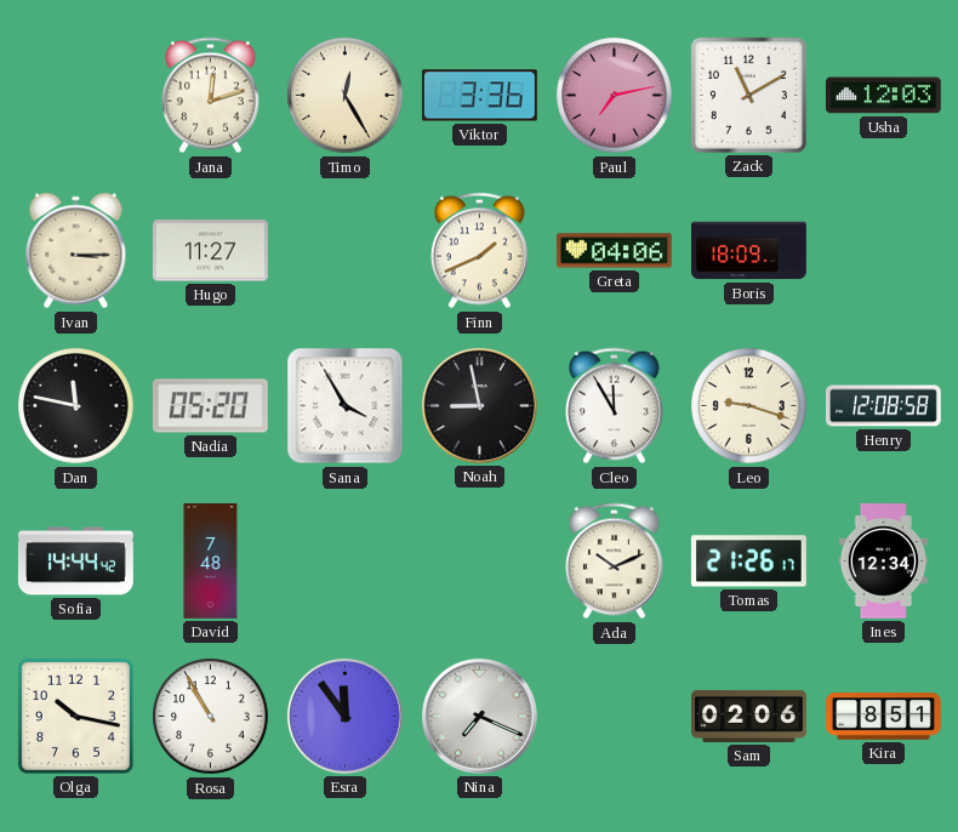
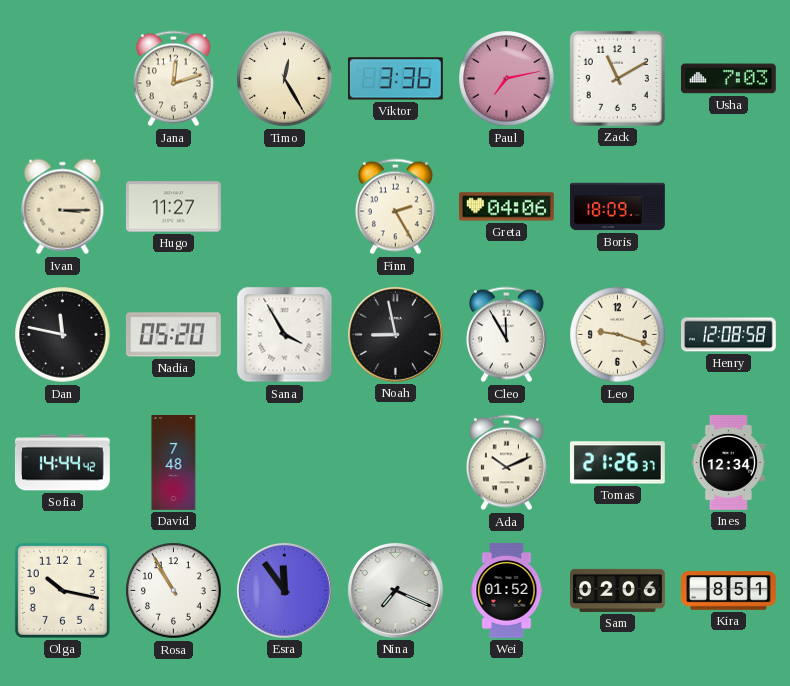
Usha: 12:03 -> 7:03
Finn: 1:41 -> 2:25
Tomas: 21:26:17 -> 21:26:37
Wei: none -> 01:52
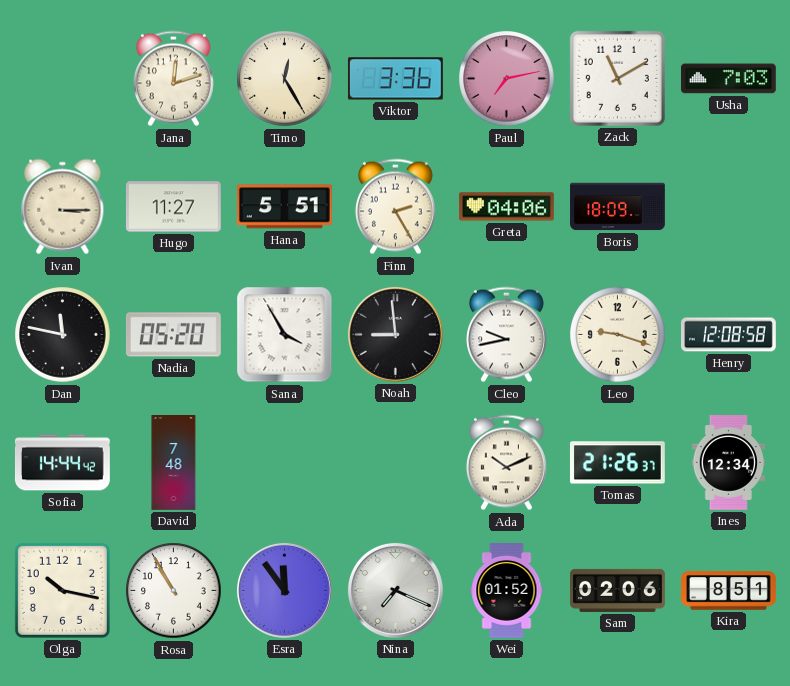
Hana: none -> 5:51
Noah: 8:58 -> 8:59
Cleo: 11:55 -> 9:43
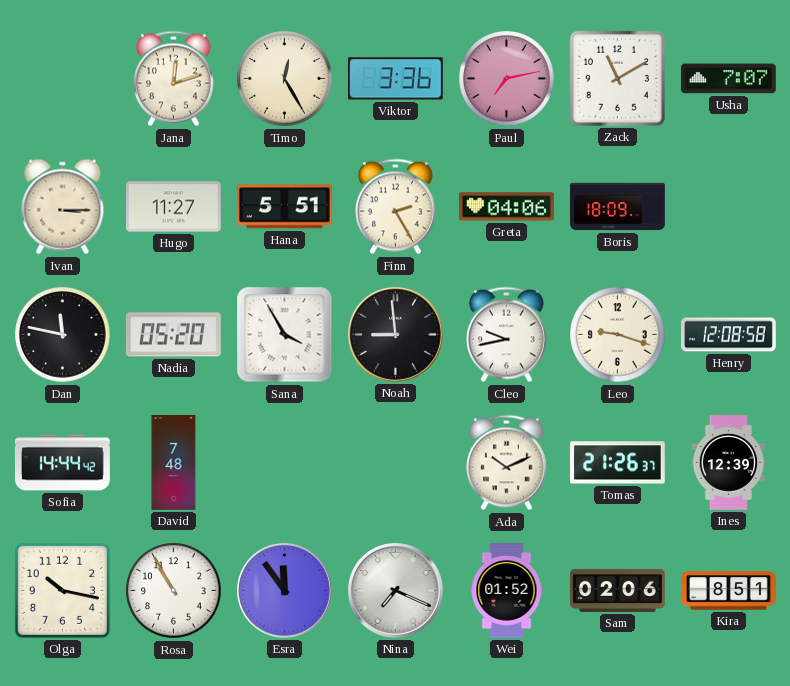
Usha: 7:03 -> 7:07
Ines: 12:34 -> 12:39
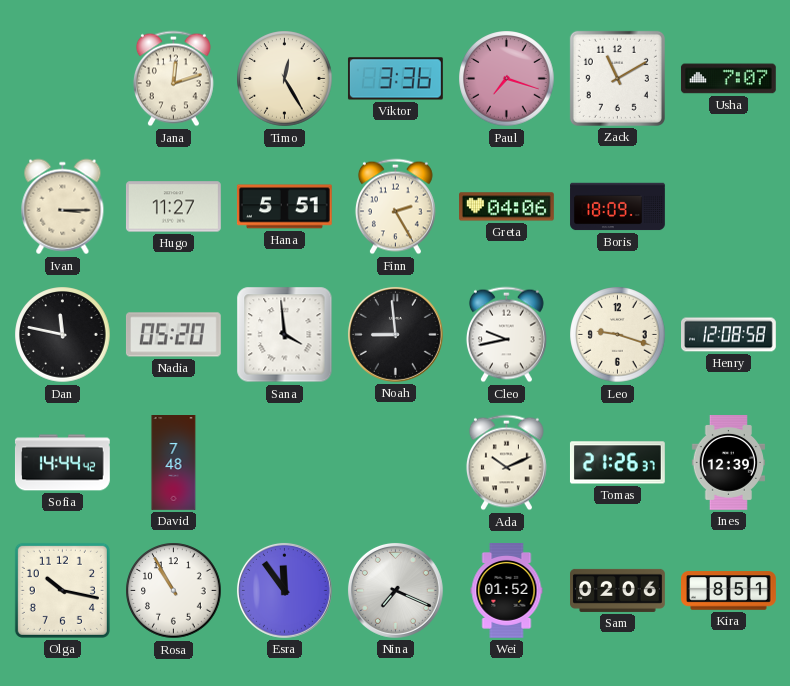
Paul: 7:13 -> 7:18
Sana: 3:55 -> 3:59
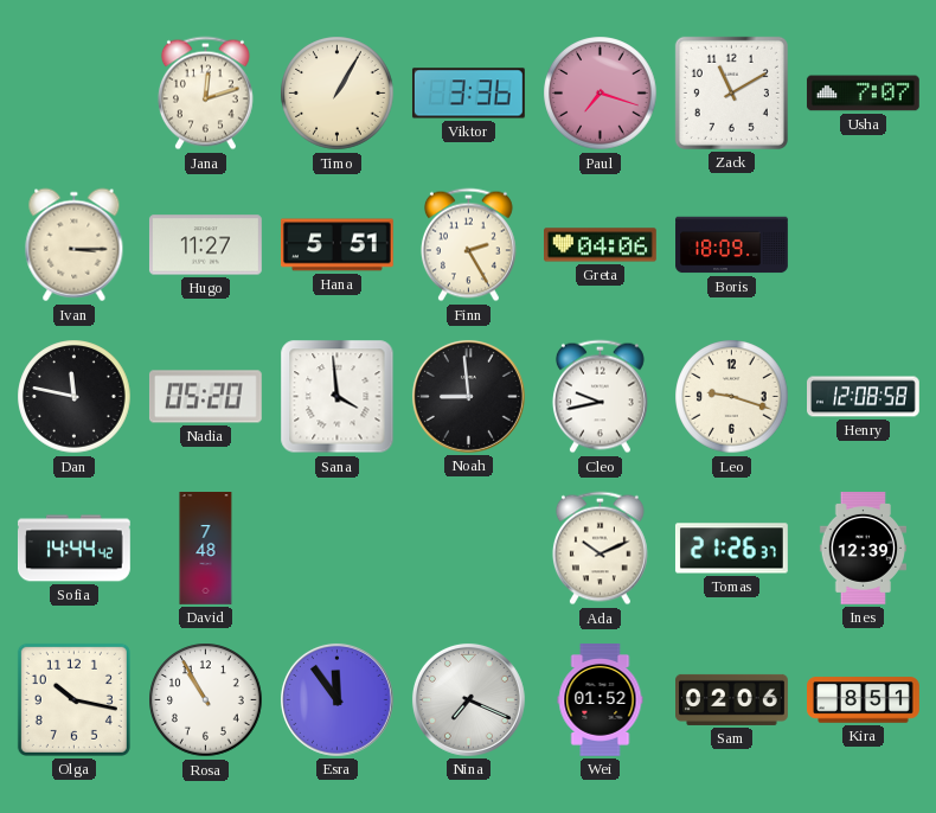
Timo: 12:25 -> 1:05
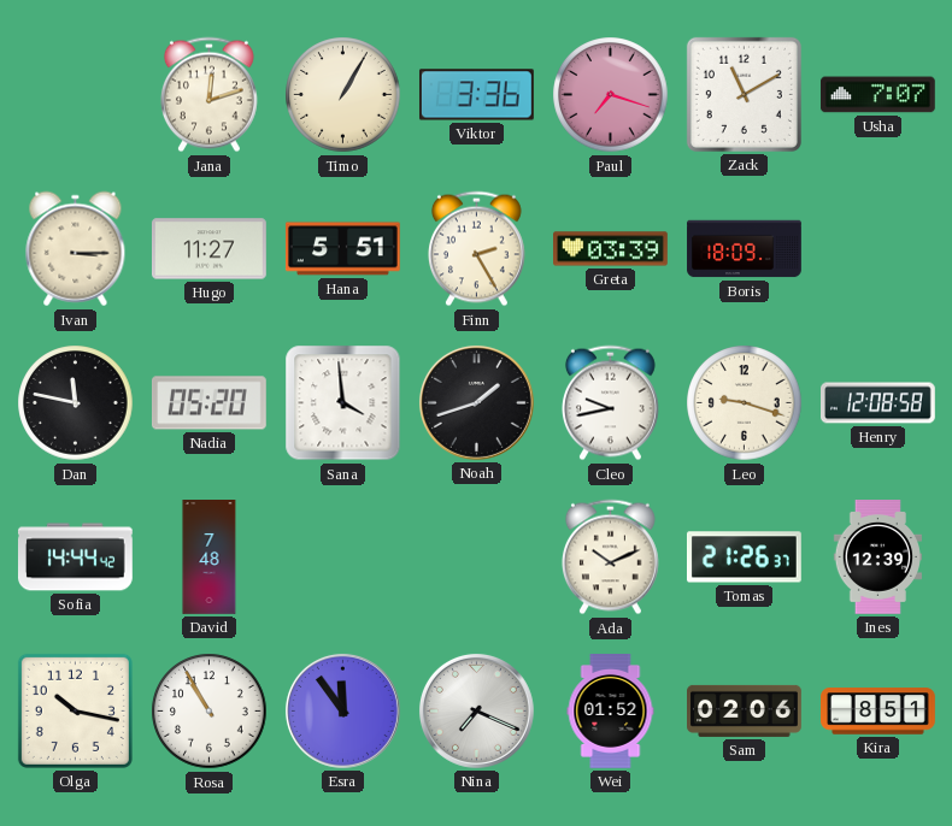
Greta: 04:06 -> 03:39
Noah: 8:59 -> 1:42
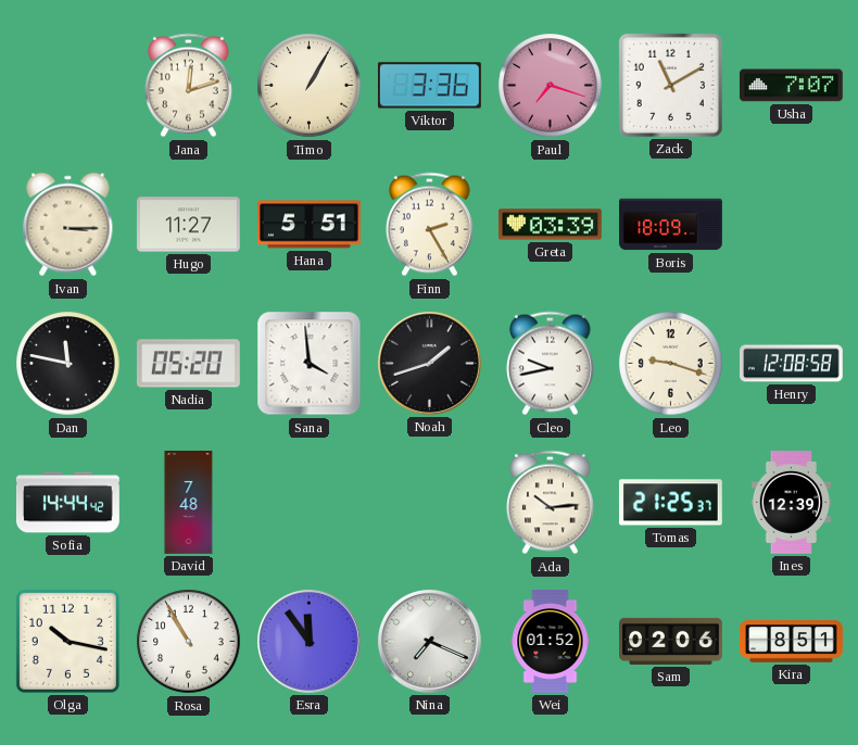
Ada: 10:11 -> 10:14
Tomas: 21:26 -> 21:25
